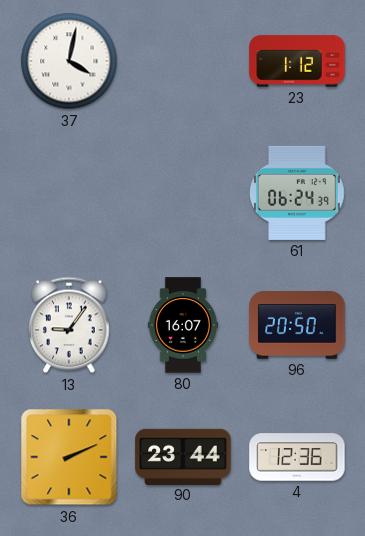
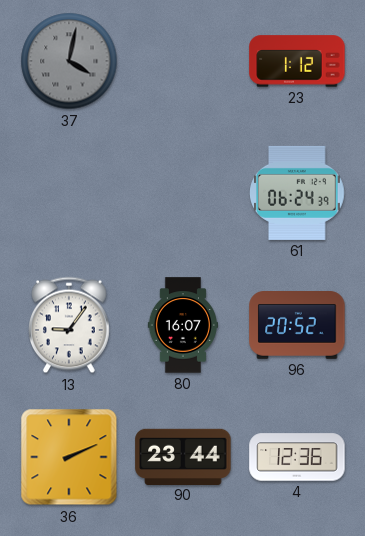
37 dial: white -> grey
96: 20:50 -> 20:52
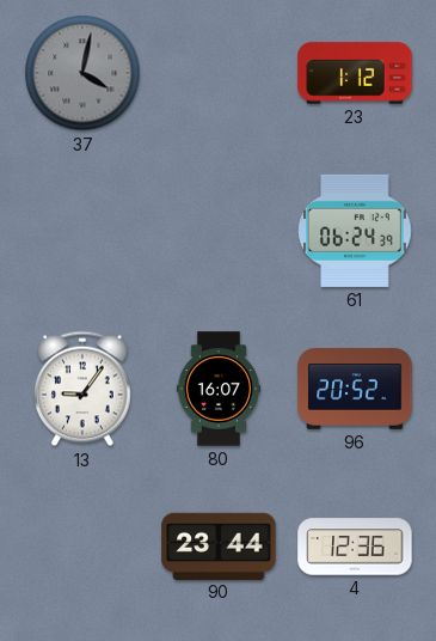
36: 2:11 -> none
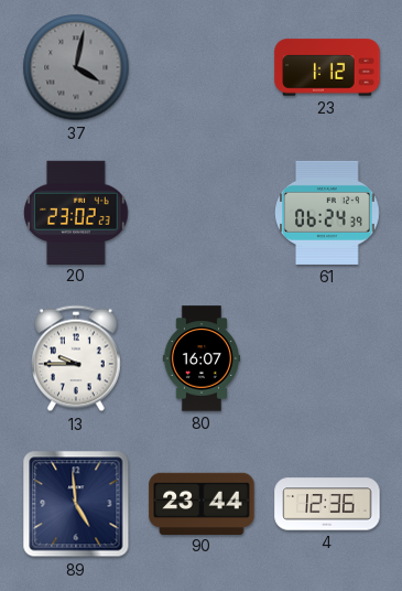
20: none -> 23:02
13: 9:06 -> 9:45
96: 20:52 -> none
89: none -> 4:59
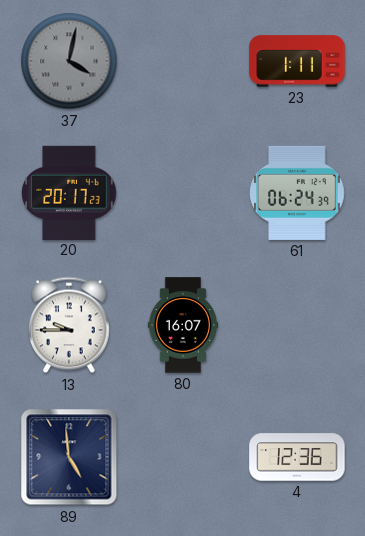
23: 1:12 -> 1:11
20: 23:02 -> 20:17
90: 23:44 -> none
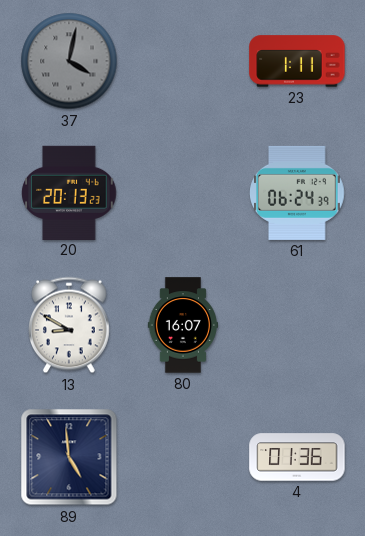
20: 20:17 -> 20:13
13: 9:45 -> 8:50
4: 12:36 -> 01:36
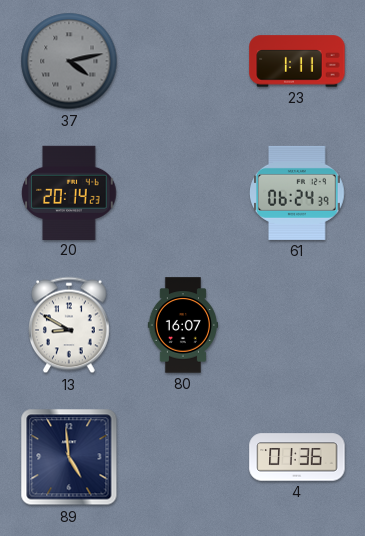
37: 4:02 -> 4:13
20: 20:13 -> 20:14
